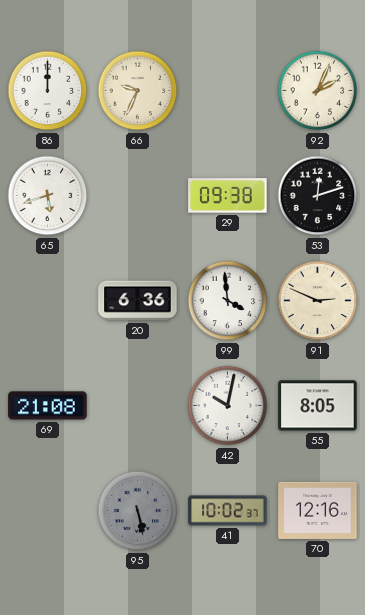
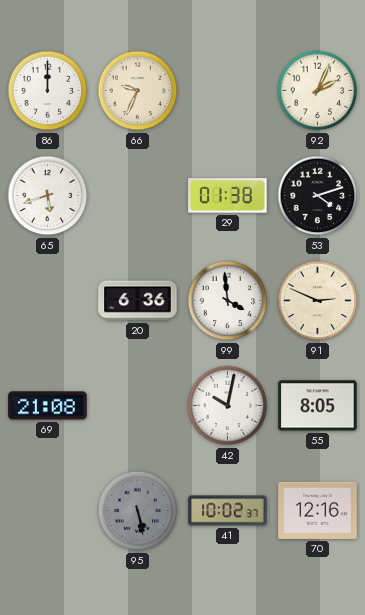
29: 09:38 -> 01:38
53: 12:12 -> 4:12
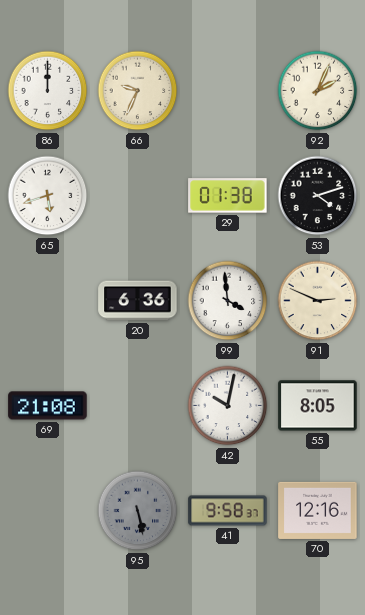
41: 10:02 -> 9:58
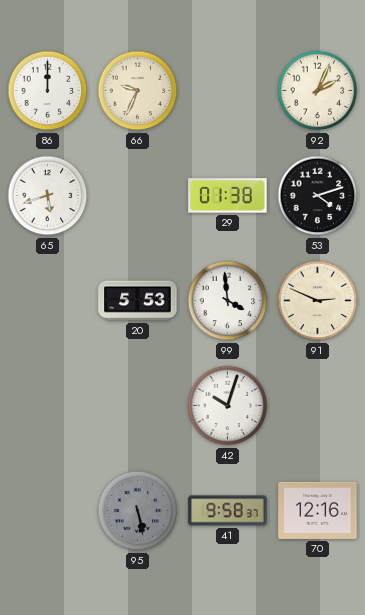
20: 6:36 -> 5:53
69: 21:08 -> none
42: 10:02 -> 10:03
55: 8:05 -> none
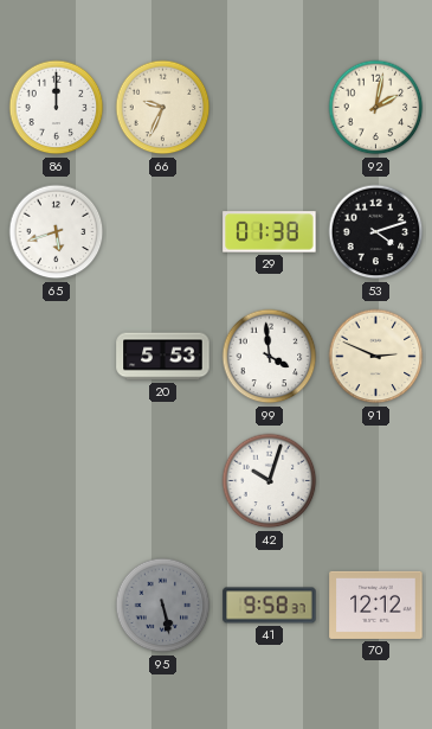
92: 2:04 -> 2:02
70: 12:16 -> 12:12
